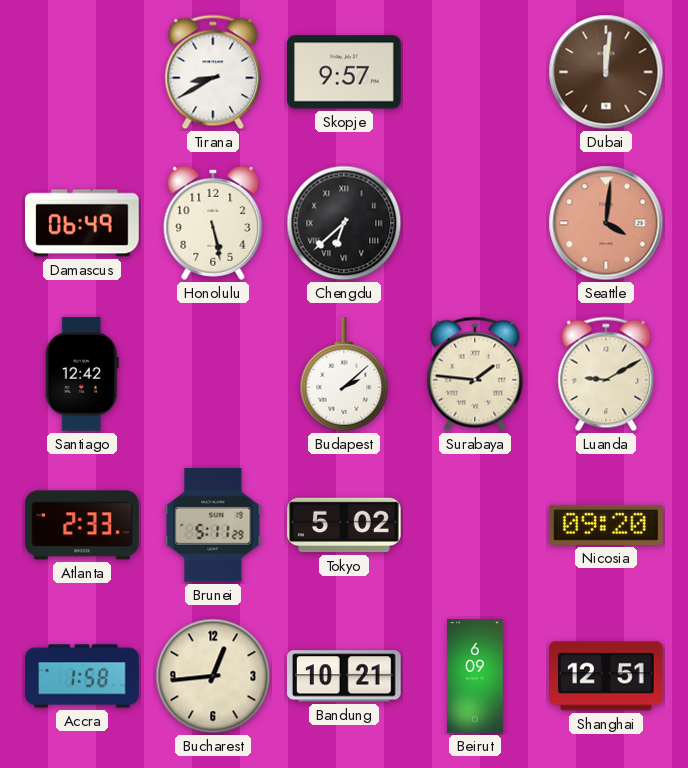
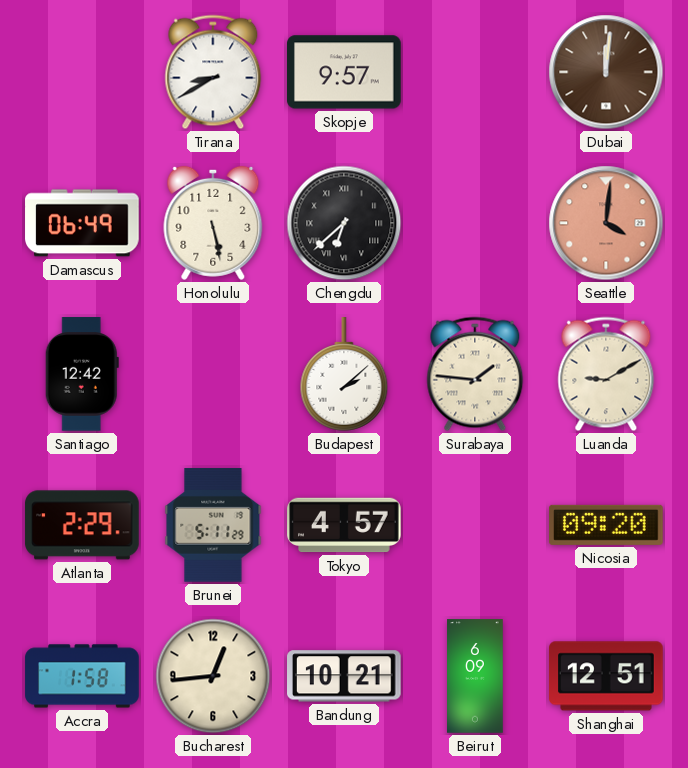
Atlanta: 2:33 -> 2:29
Tokyo: 5:02 -> 4:57
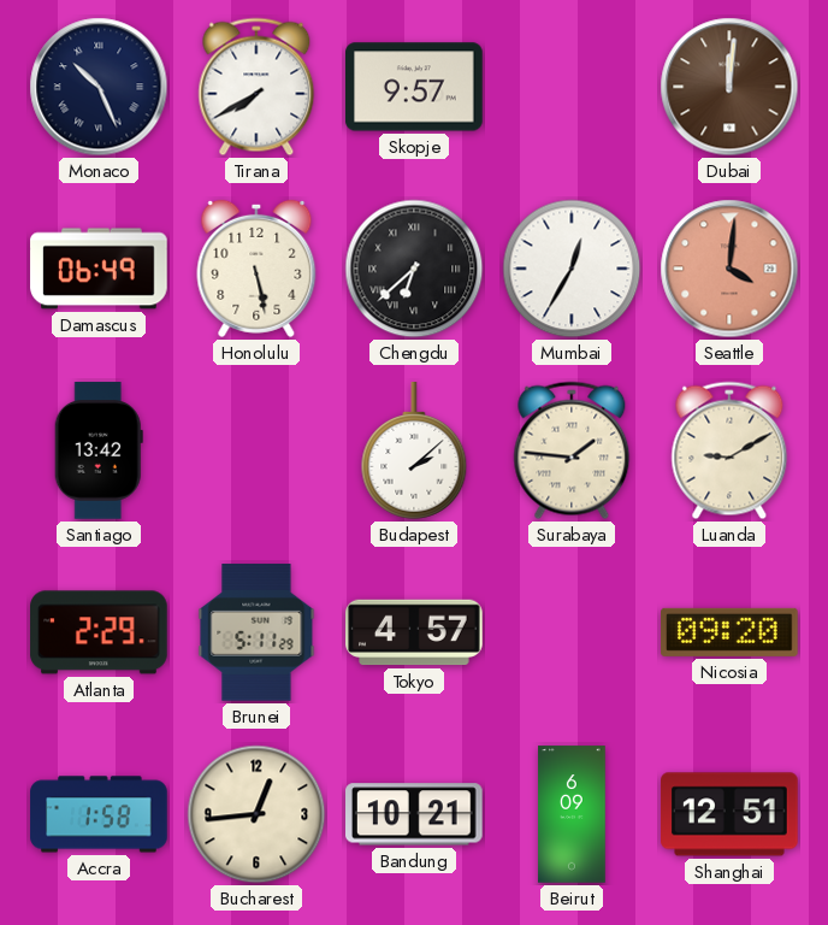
Monaco: none -> 10:26
Tirana: 8:40 -> 7:40
Mumbai: none -> 12:35
Santiago: 12:42 -> 13:42
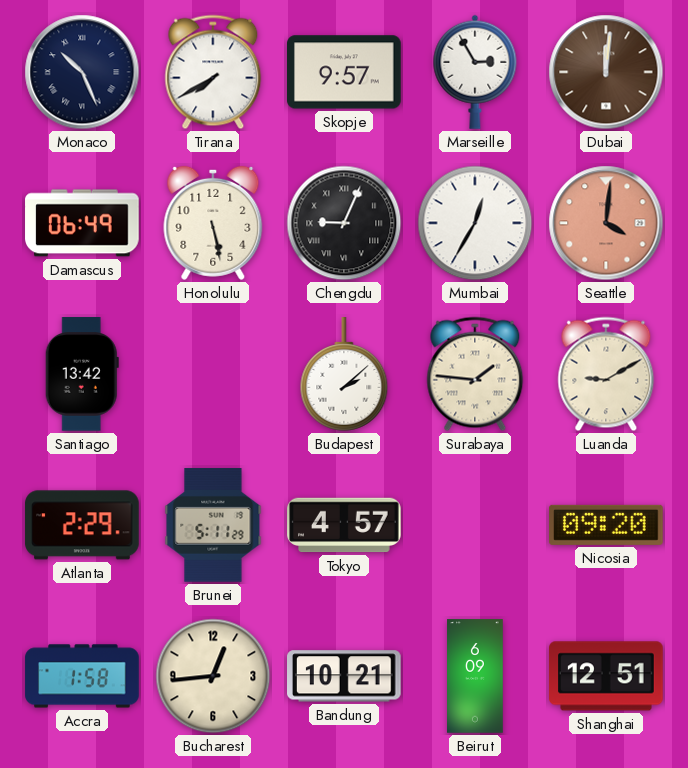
Marseille: none -> 2:55
Chengdu: 6:38 -> 9:04
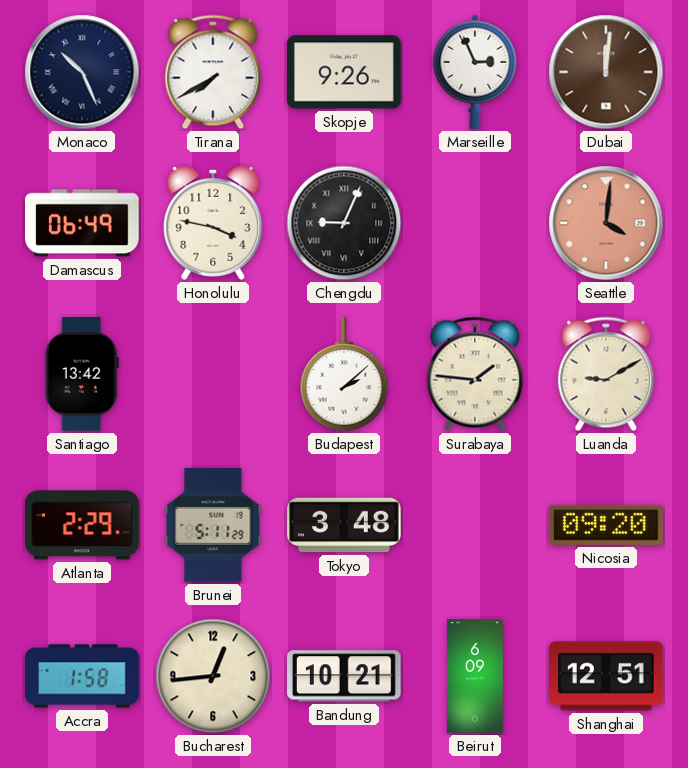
Skopje: 9:57 -> 9:26
Marseille: 2:55 -> 2:56
Honolulu: 5:28 -> 3:47
Mumbai: 12:35 -> none
Tokyo: 4:57 -> 3:48
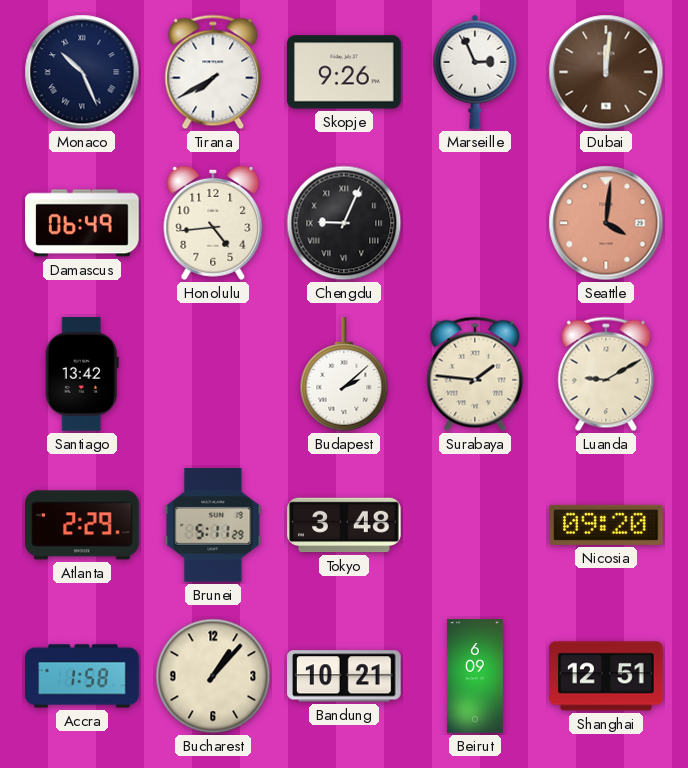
Honolulu: 3:47 -> 4:44
Bucharest: 12:44 -> 1:07
